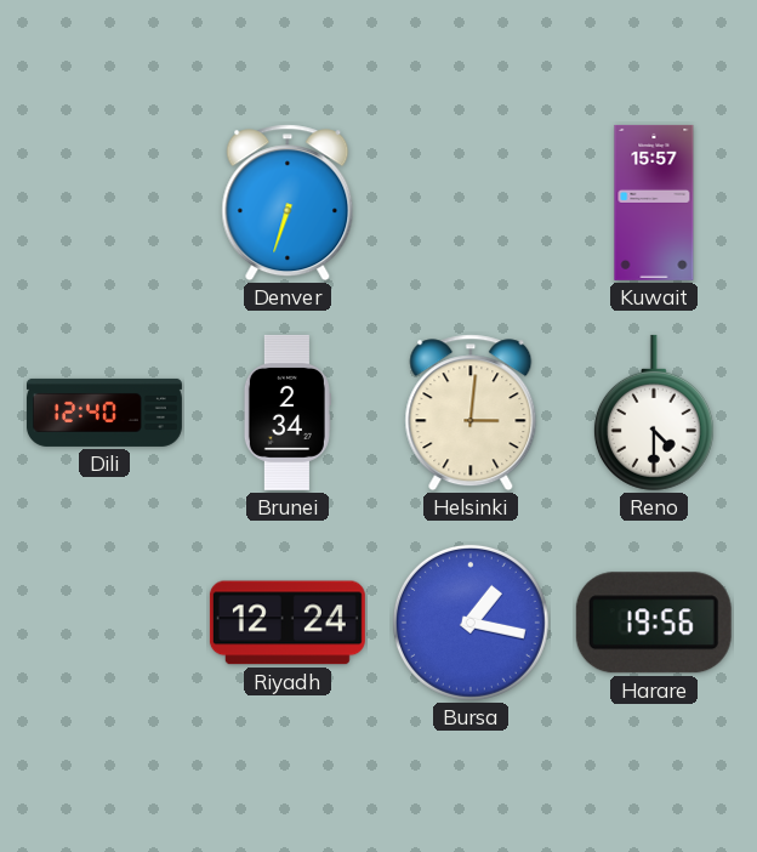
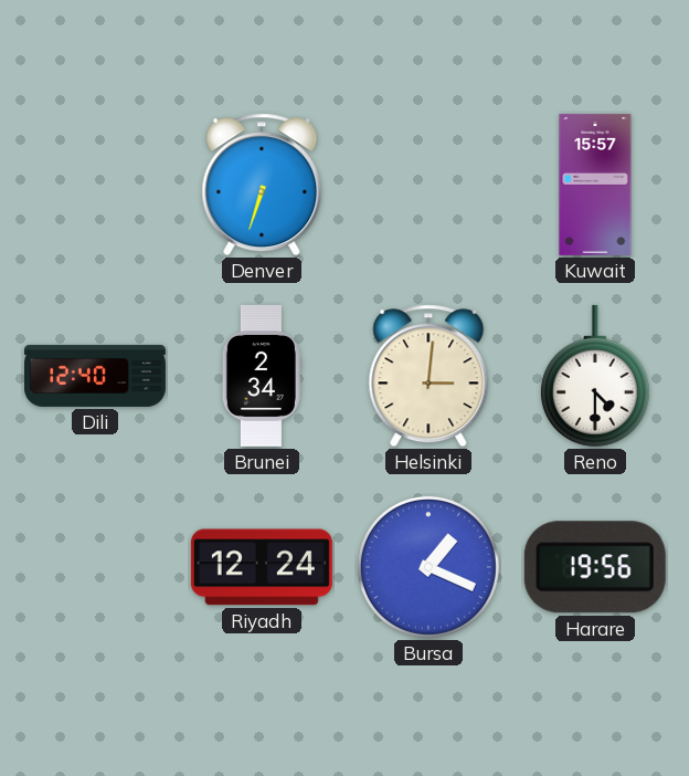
Bursa: 1:17 -> 1:19
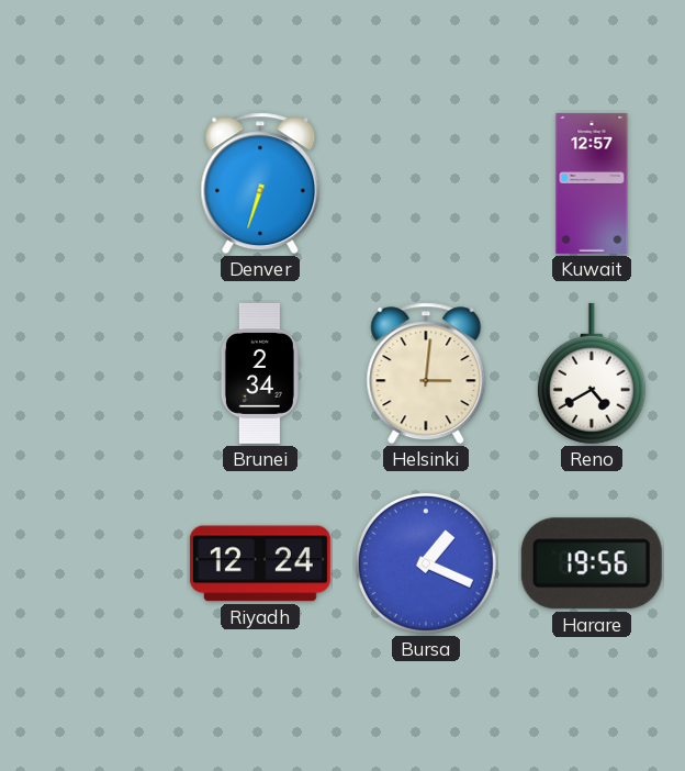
Kuwait: 15:57 -> 12:57
Dili: 12:40 -> none
Reno: 4:30 -> 4:40
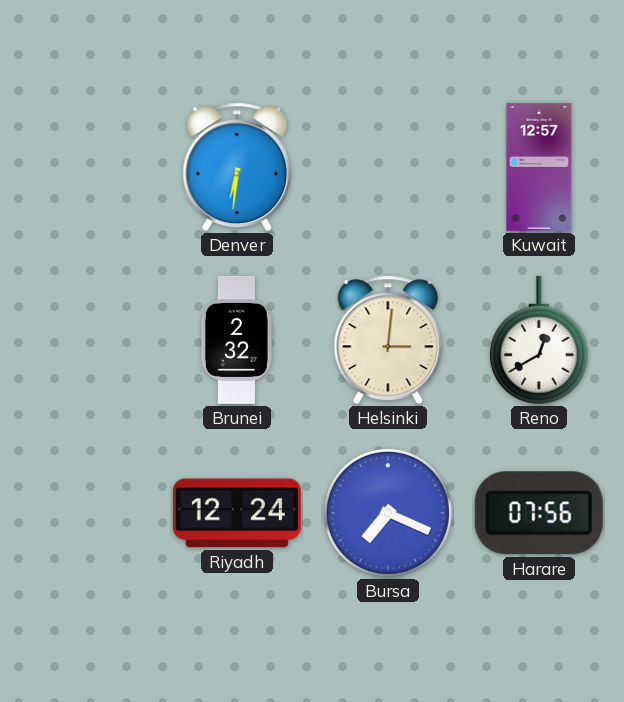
Denver: 6:33 -> 6:31
Brunei: 2:34 -> 2:32
Reno: 4:40 -> 12:40
Bursa: 1:19 -> 7:19
Harare: 19:56 -> 07:56
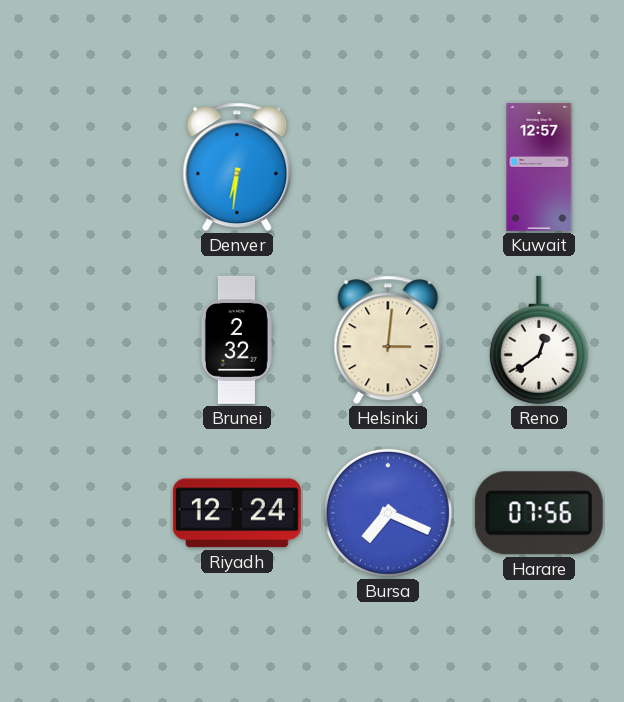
Reno: 12:40 -> 12:39
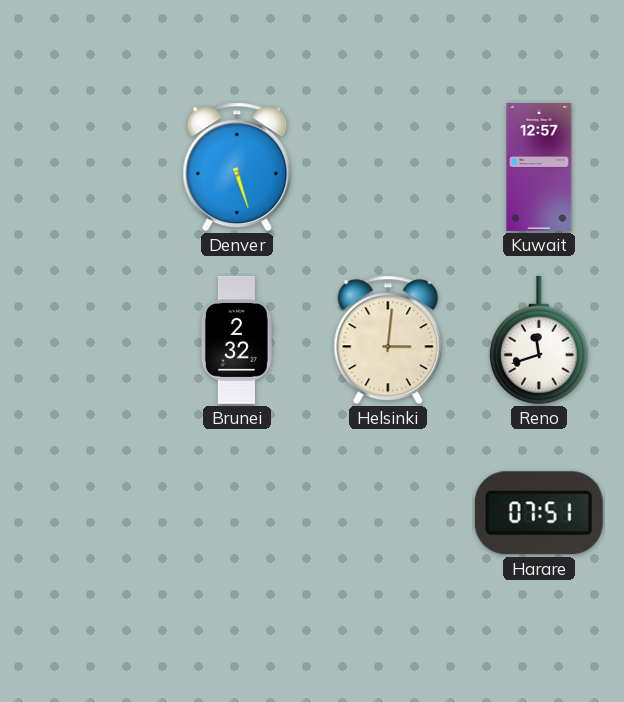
Denver: 6:31 -> 5:27
Reno: 12:39 -> 11:42
Riyadh: 12:24 -> none
Bursa: 7:19 -> none
Harare: 07:56 -> 07:51
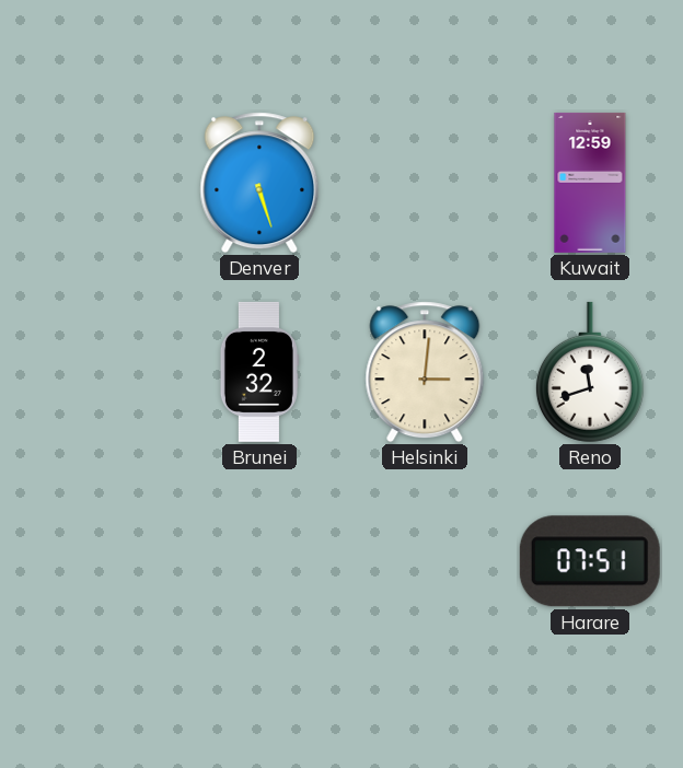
Kuwait: 12:57 -> 12:59
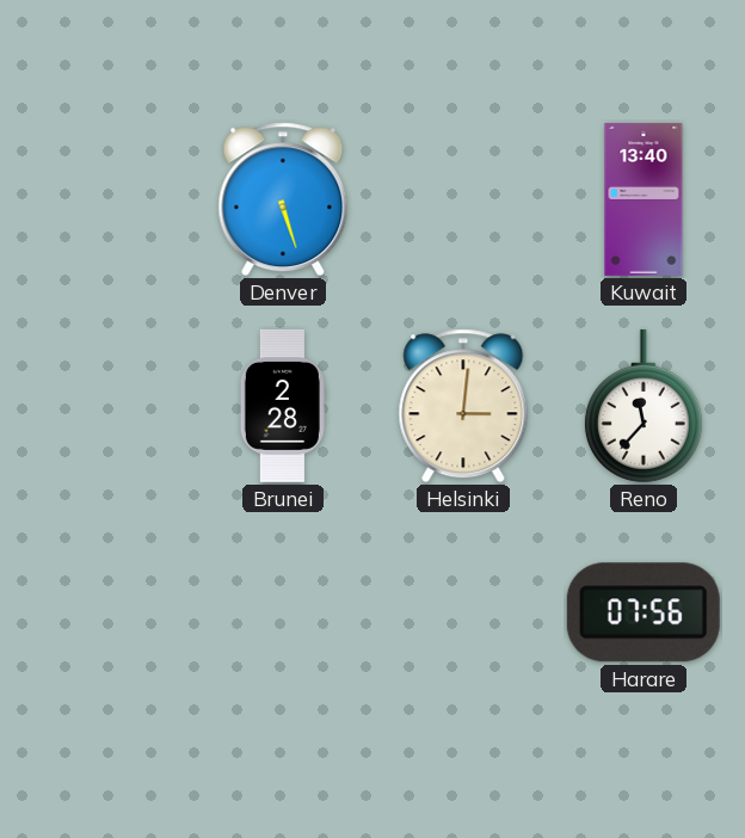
Kuwait: 12:59 -> 13:40
Brunei: 2:32 -> 2:28
Reno: 11:42 -> 11:37
Harare: 07:51 -> 07:56
